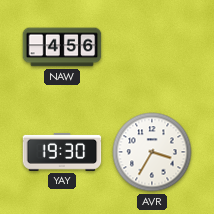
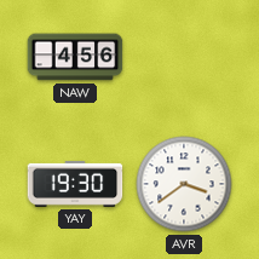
AVR: 3:35 -> 3:39
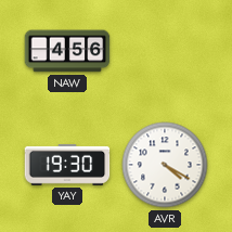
AVR: 3:39 -> 4:20
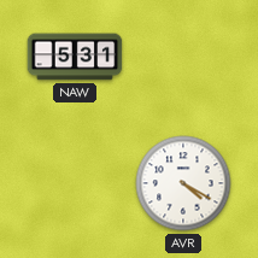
NAW: 4:56 -> 5:31
YAY: 19:30 -> none
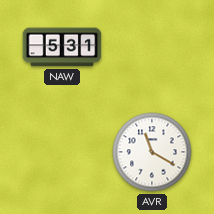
AVR: 4:20 -> 11:20
